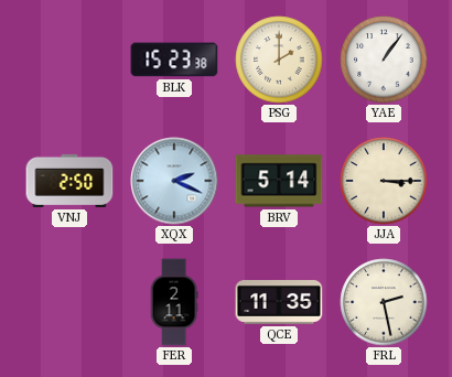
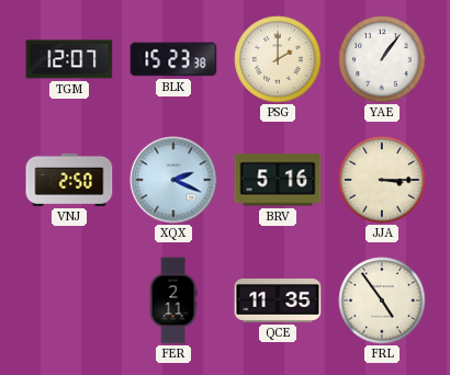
TGM: none -> 12:07
BRV: 5:14 -> 5:16
FRL: 2:28 -> 4:54
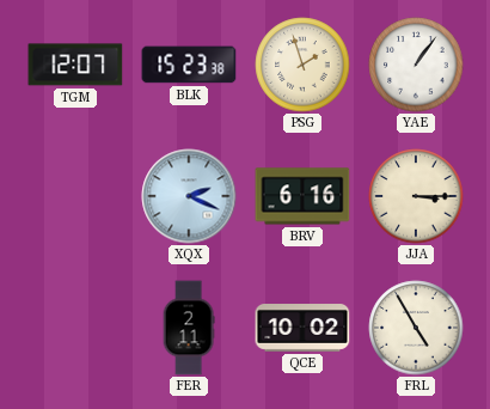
PSG: 2:00 -> 1:57
VNJ: 2:50 -> none
BRV: 5:16 -> 6:16
QCE: 11:35 -> 10:02
FRL: 4:54 -> 4:55
